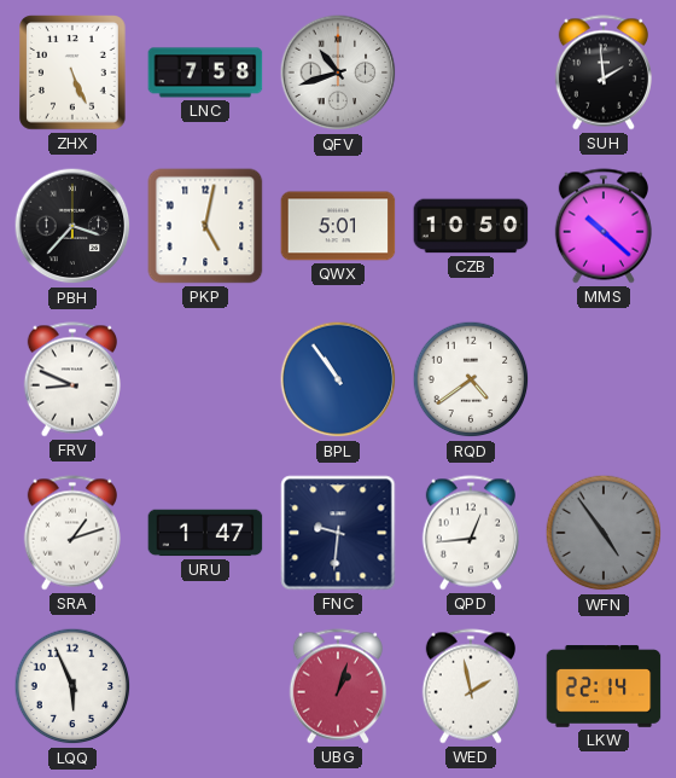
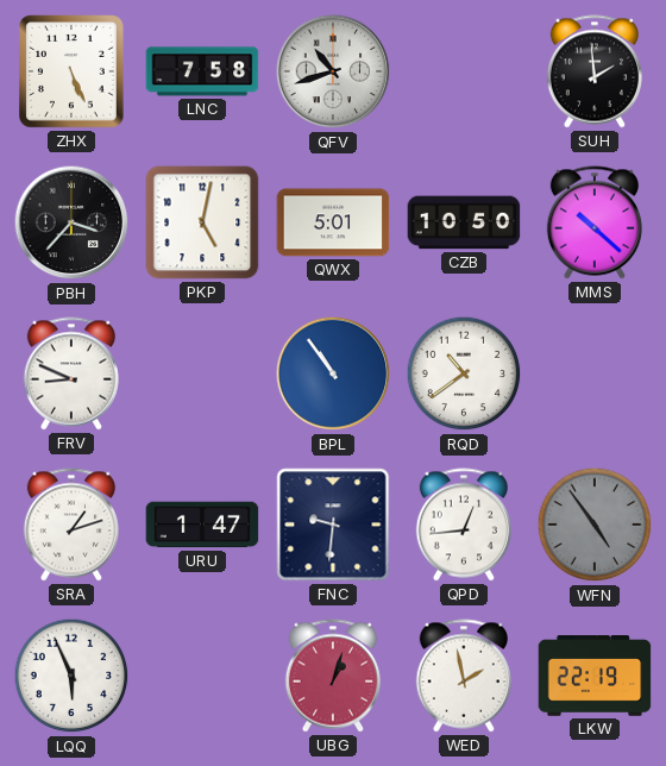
RQD: 4:39 -> 10:39
LKW: 22:14 -> 22:19
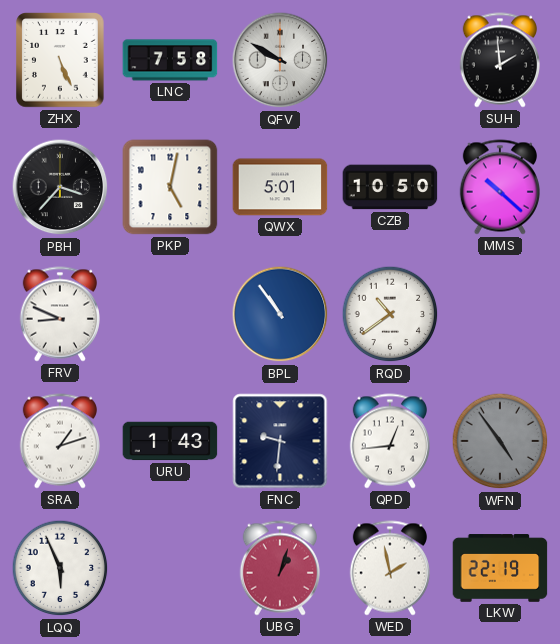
QFV: 10:42 -> 9:50
URU: 1:47 -> 1:43
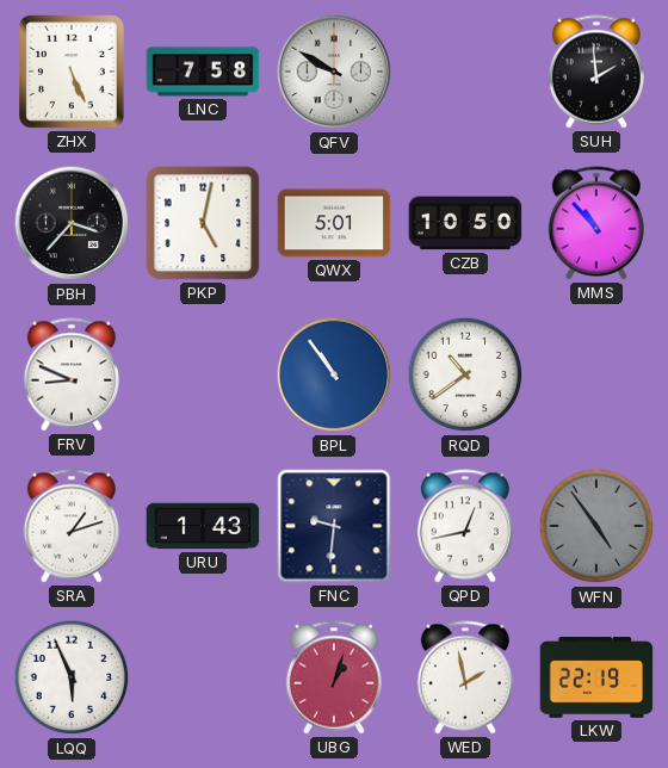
MMS: 10:22 -> 10:53
QPD: 12:44 -> 12:43
